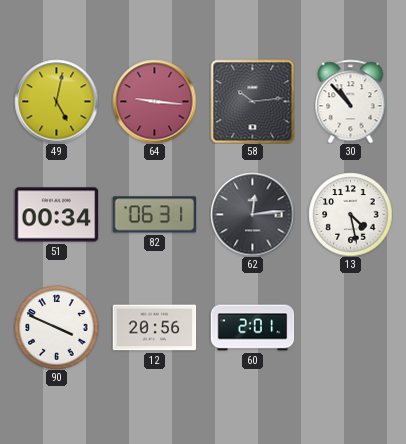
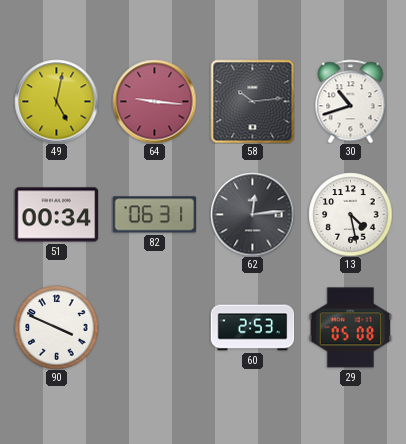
30: 10:53 -> 10:42
12: 20:56 -> none
60: 2:01 -> 2:53
29: none -> 05:08
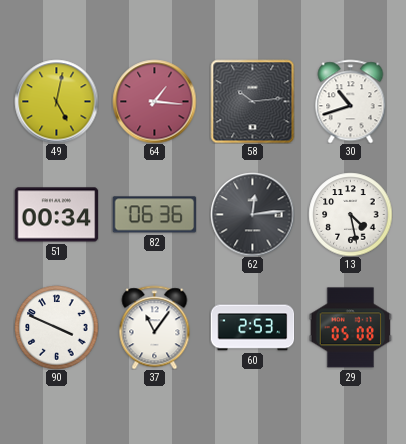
64: 9:16 -> 1:16
82: 06:31 -> 06:36
37: none -> 11:06
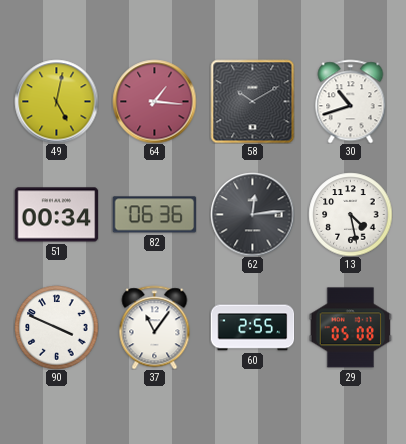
58: 10:14 -> 10:10
60: 2:53 -> 2:55
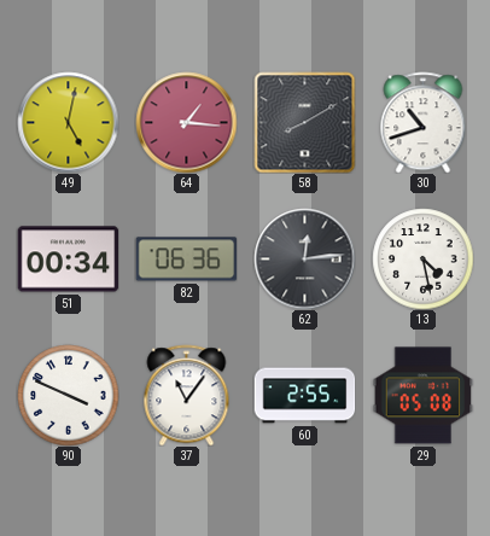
58: 10:10 -> 8:10
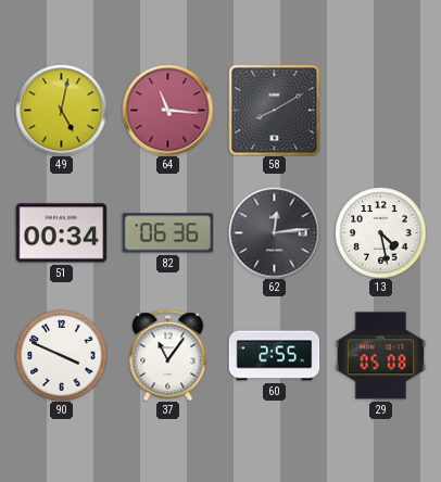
64: 1:16 -> 11:16
30: 10:42 -> none
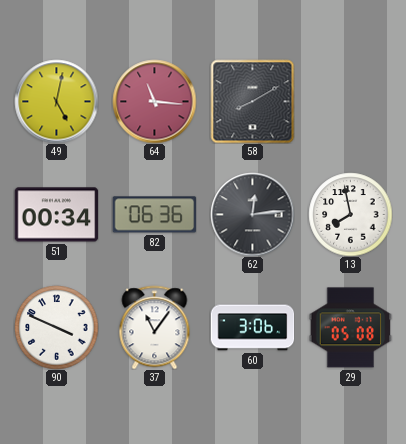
13: 4:28 -> 7:58
60: 2:55 -> 3:06
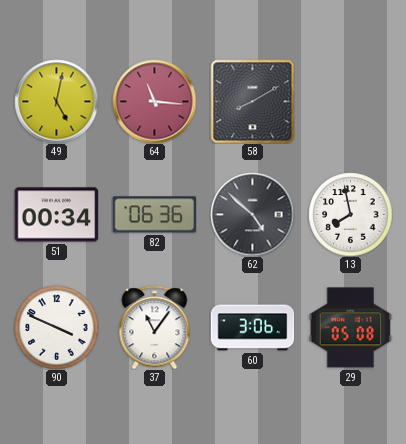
62: 12:14 -> 4:52
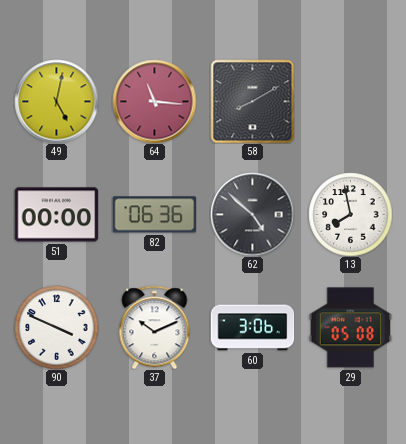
51: 00:34 -> 00:00
37: 11:06 -> 10:11
